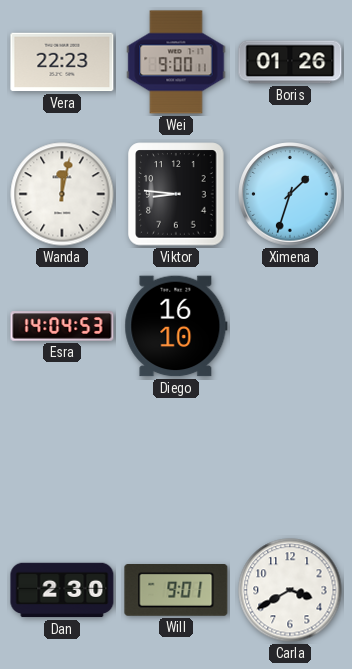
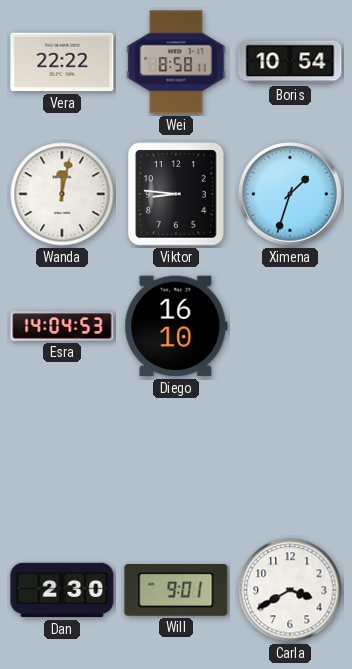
Vera: 22:23 -> 22:22
Wei: 9:00 -> 8:58
Boris: 01:26 -> 10:54
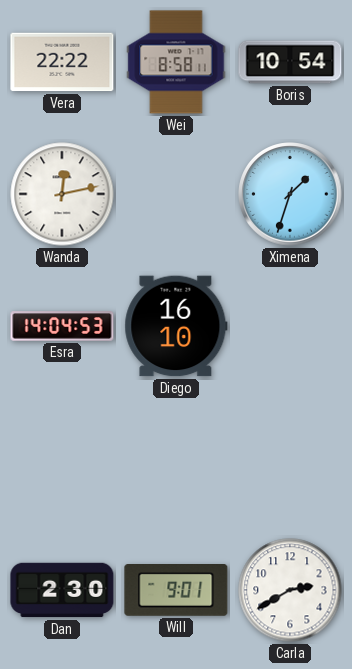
Wanda: 12:02 -> 12:13
Viktor: 8:46 -> none
Carla: 3:40 -> 2:40
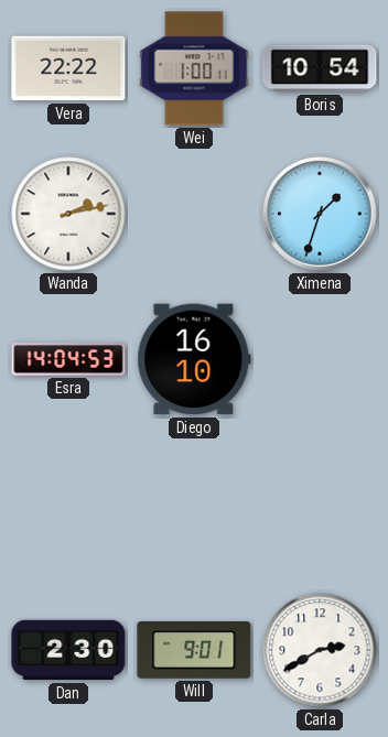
Wei: 8:58 -> 1:00
Wanda: 12:13 -> 2:13
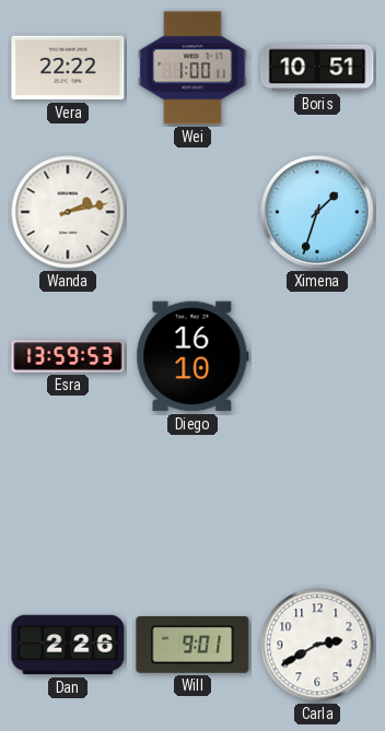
Boris: 10:54 -> 10:51
Esra: 14:04 -> 13:59
Dan: 2:30 -> 2:26
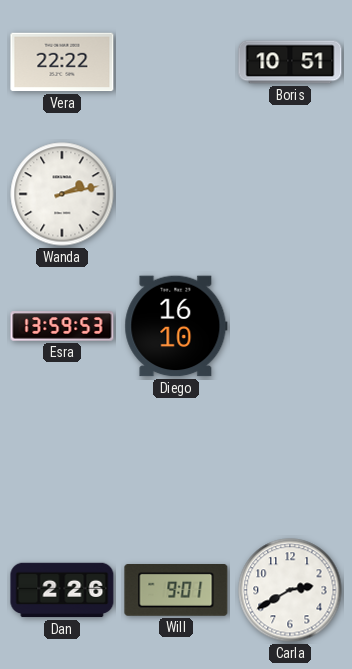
Wei: 1:00 -> none
Ximena: 1:33 -> none
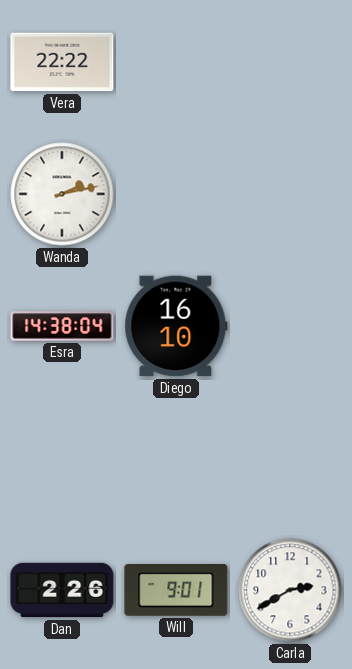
Boris: 10:51 -> none
Esra: 13:59 -> 14:38
